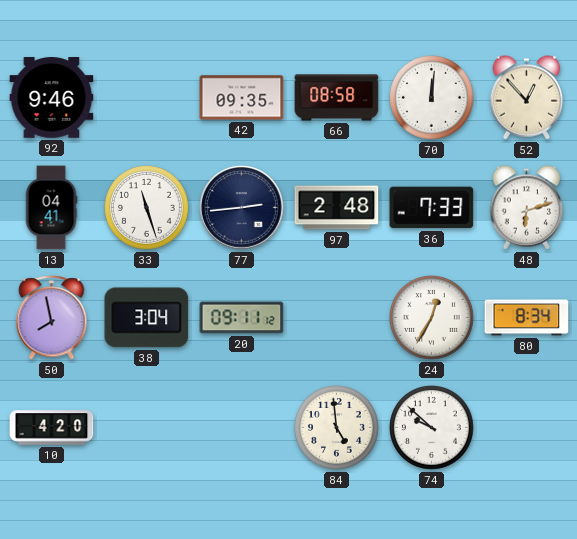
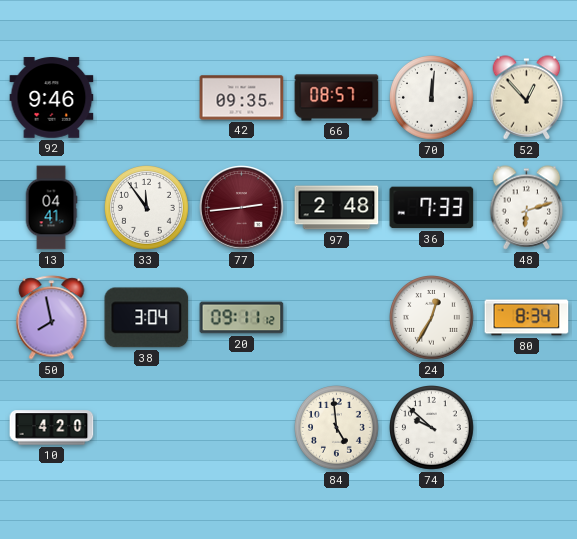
66: 08:58 -> 08:57
33: 11:27 -> 11:54
77 dial: navy -> burgundy
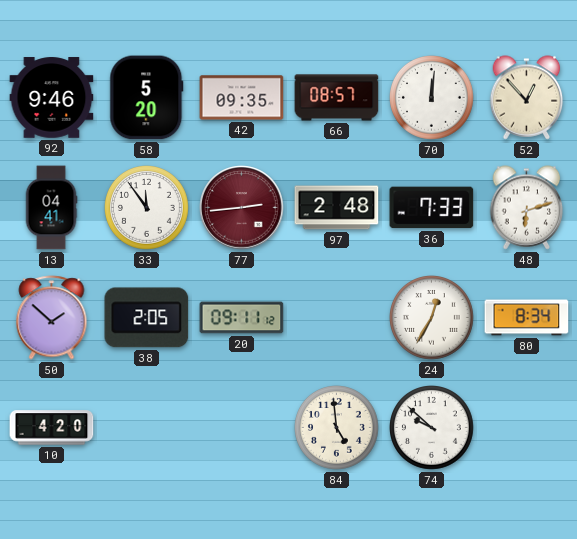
58: none -> 5:20
50: 7:58 -> 1:52
38: 3:04 -> 2:05
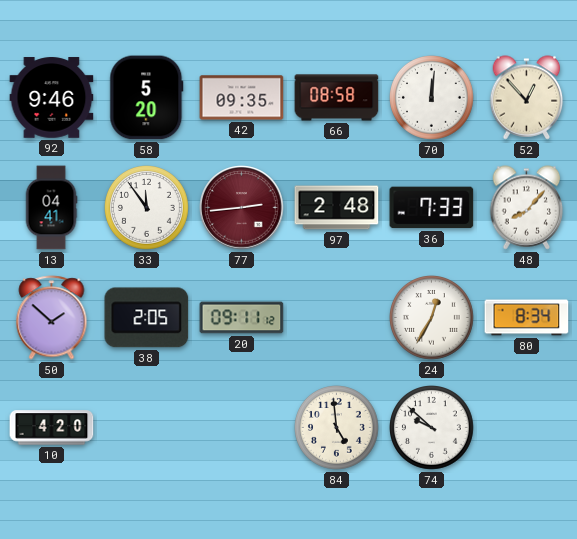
66: 08:57 -> 08:58
48: 6:12 -> 8:07
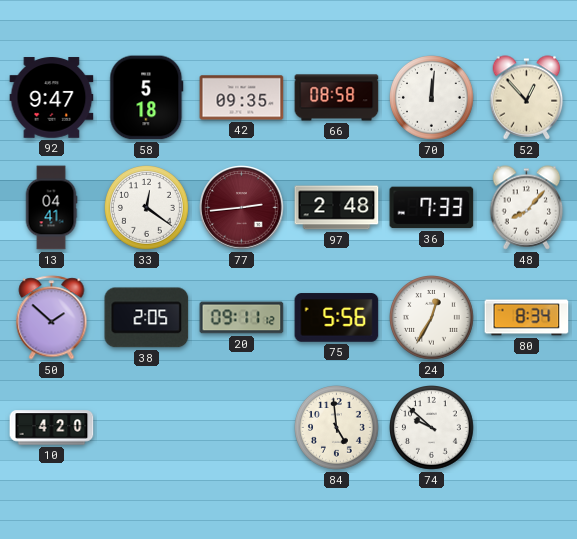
92: 9:46 -> 9:47
58: 5:20 -> 5:18
33: 11:54 -> 12:21
75: none -> 5:56
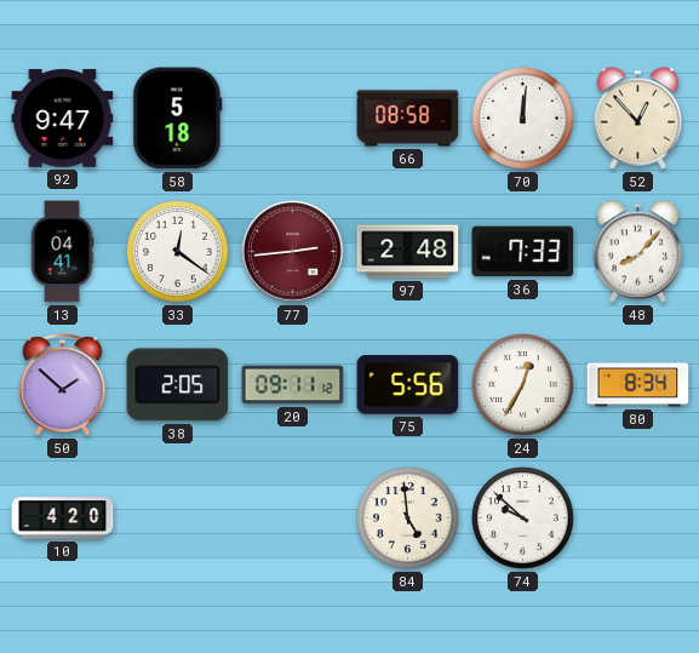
42: 09:35 -> none
